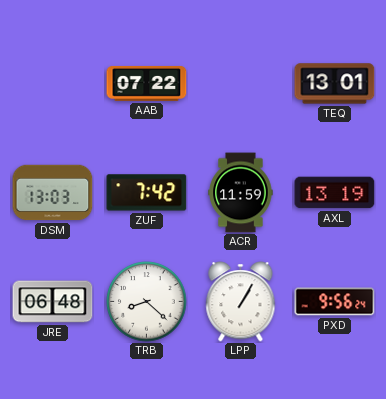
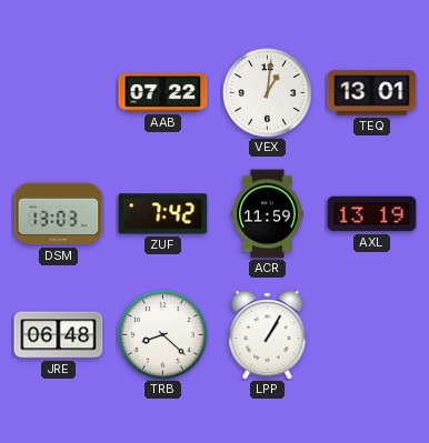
VEX: none -> 1:01
PXD: 9:56 -> none
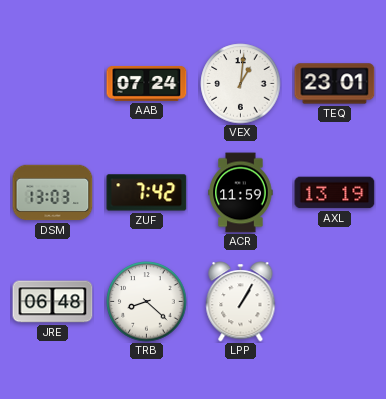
AAB: 07:22 -> 07:24
TEQ: 13:01 -> 23:01
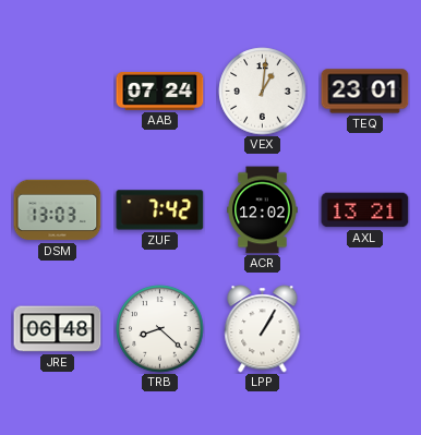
ACR: 11:59 -> 12:02
AXL: 13:19 -> 13:21
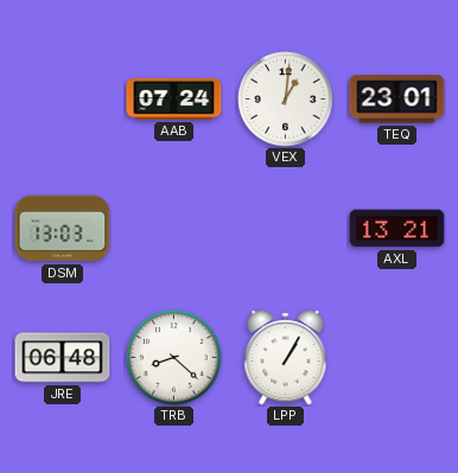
ZUF: 7:42 -> none
ACR: 12:02 -> none
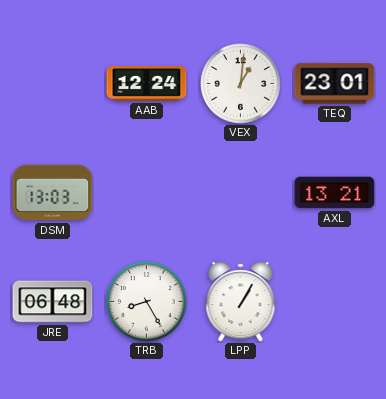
AAB: 07:24 -> 12:24
TRB: 8:22 -> 8:25
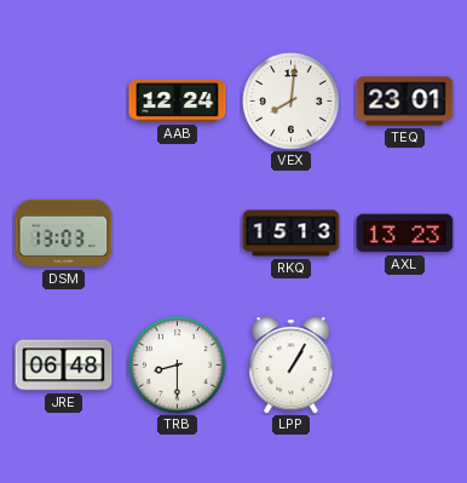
VEX: 1:01 -> 8:01
RKQ: none -> 15:13
AXL: 13:21 -> 13:23
TRB: 8:25 -> 8:30
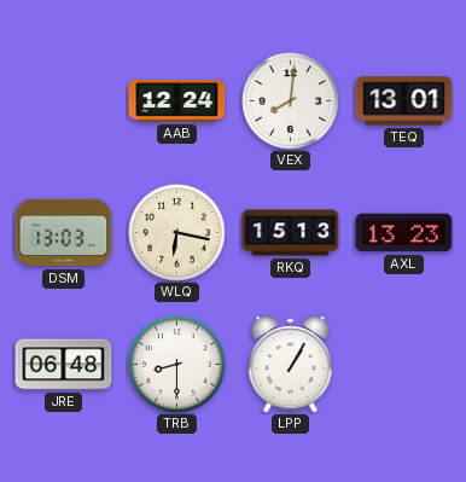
TEQ: 23:01 -> 13:01
WLQ: none -> 6:17
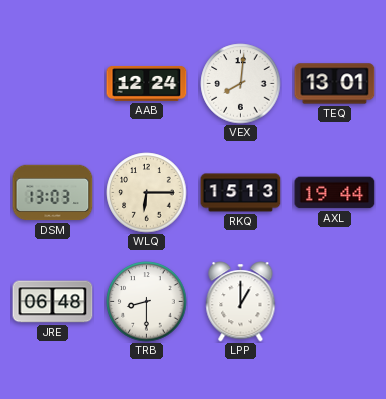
WLQ: 6:17 -> 6:15
AXL: 13:23 -> 19:44
LPP: 1:05 -> 1:00
